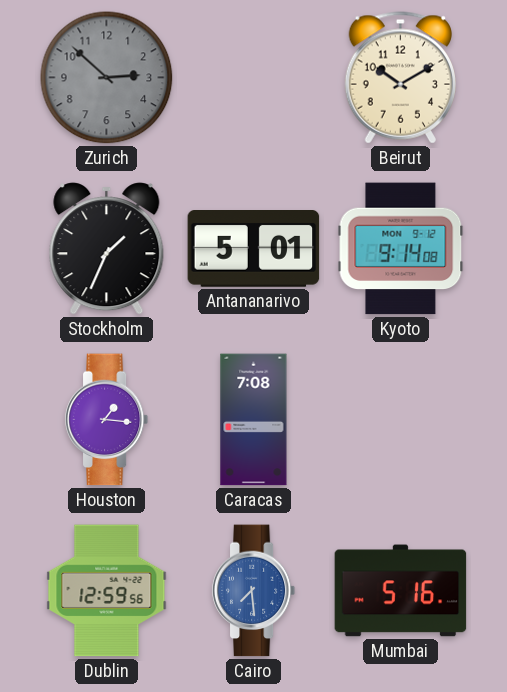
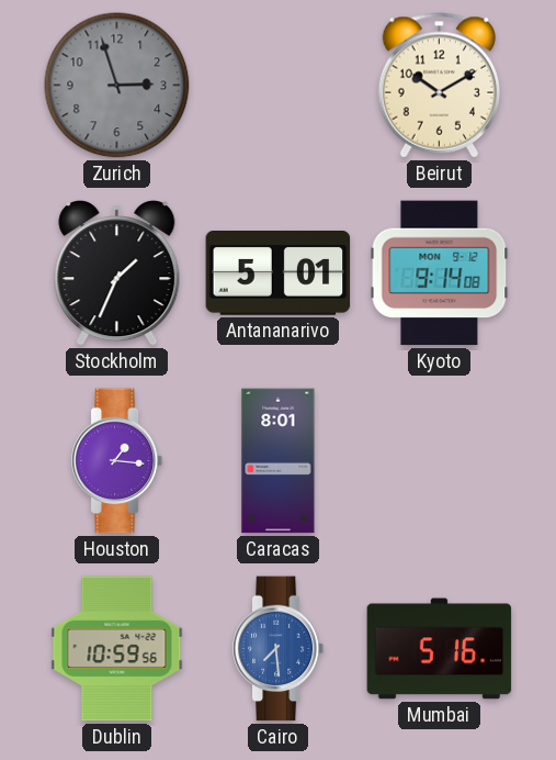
Zurich: 2:52 -> 2:57
Caracas: 7:08 -> 8:01
Dublin: 12:59 -> 10:59
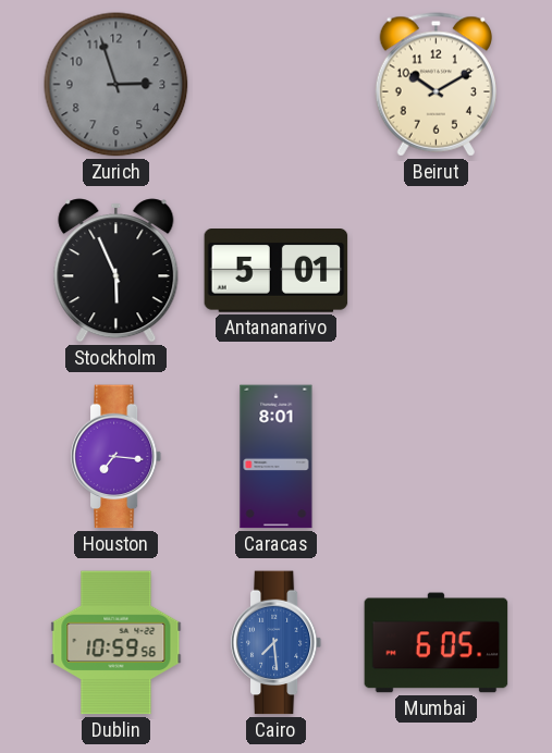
Stockholm: 1:34 -> 5:56
Kyoto: 9:14 -> none
Houston: 1:16 -> 7:16
Mumbai: 5:16 -> 6:05
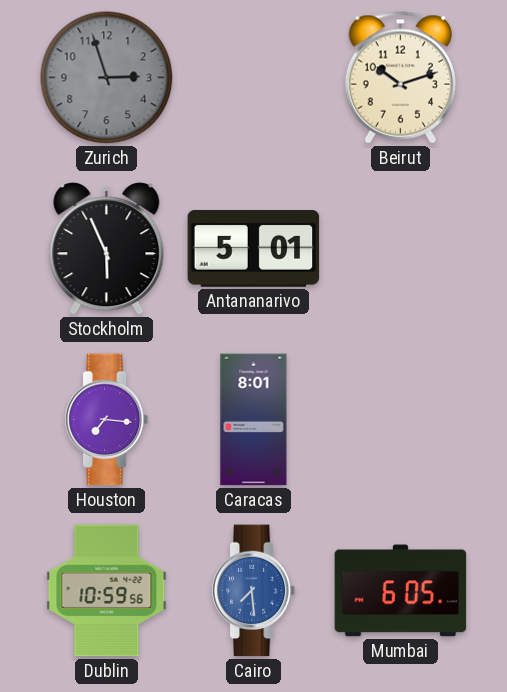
Beirut: 10:10 -> 10:12
